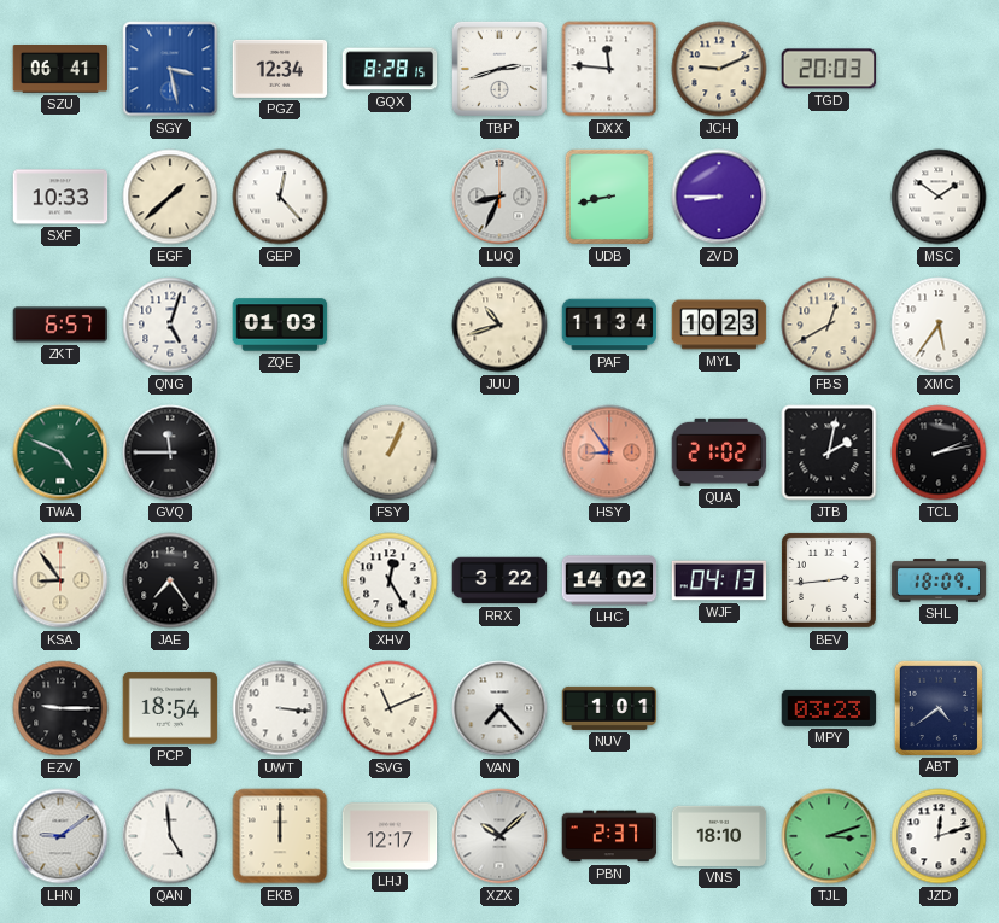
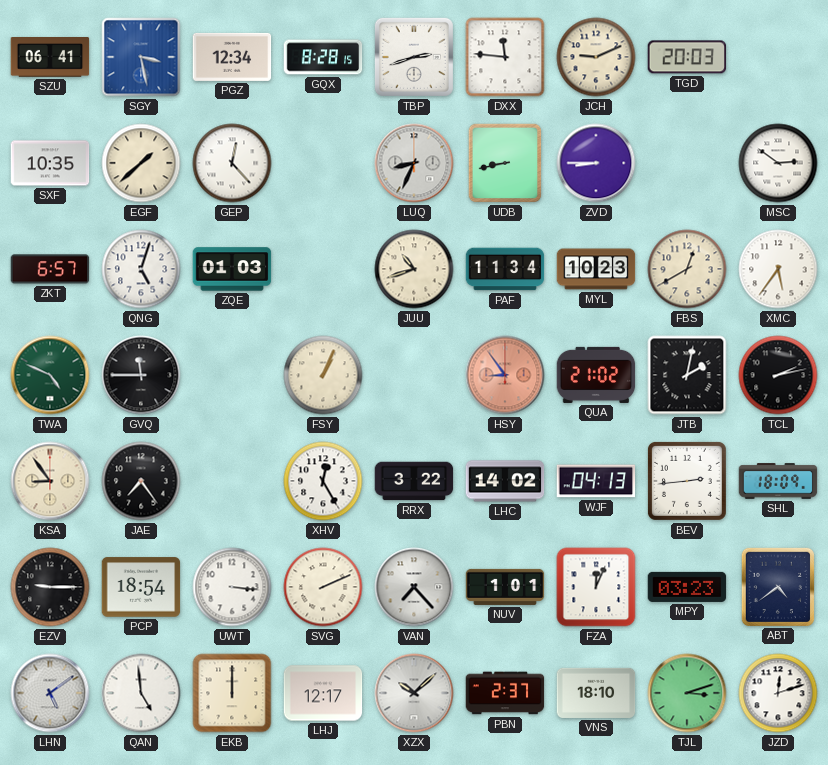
SXF: 10:33 -> 10:35
MSC: 1:51 -> 2:51
SVG: 11:11 -> 2:11
FZA: none -> 12:04
LHN: 9:09 -> 5:09
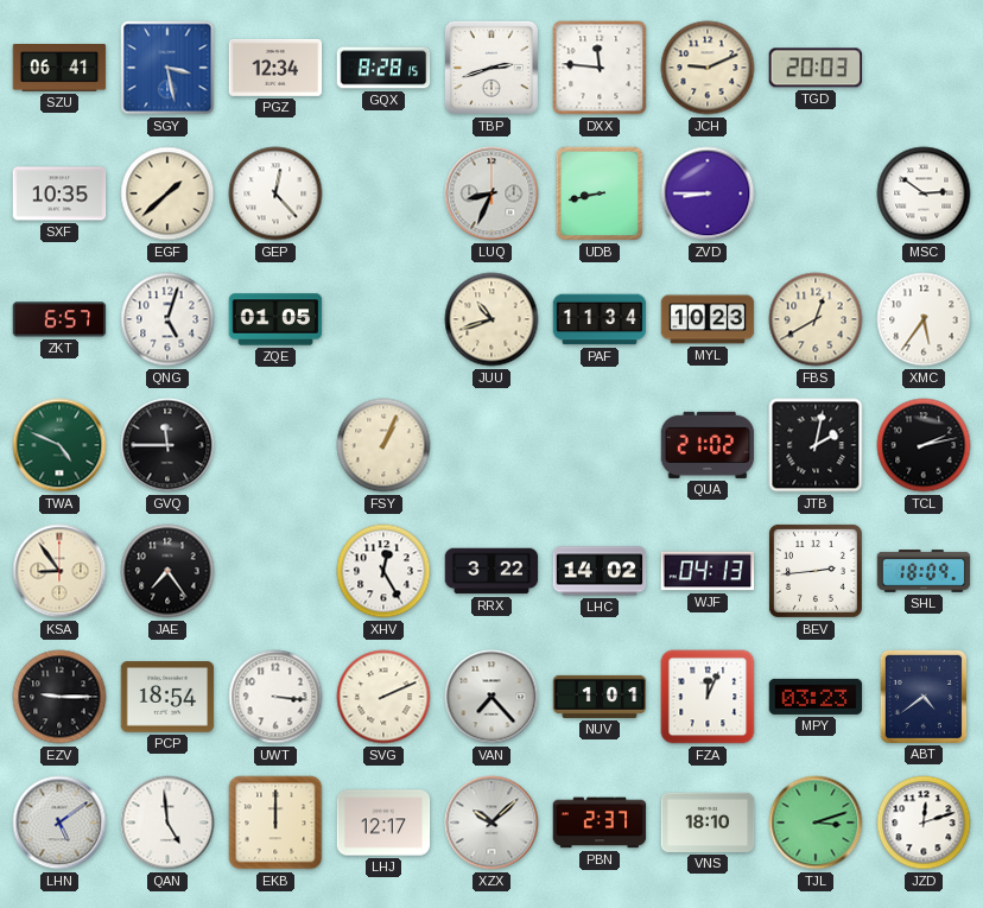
ZQE: 01:03 -> 01:05
HSY: 8:54 -> none
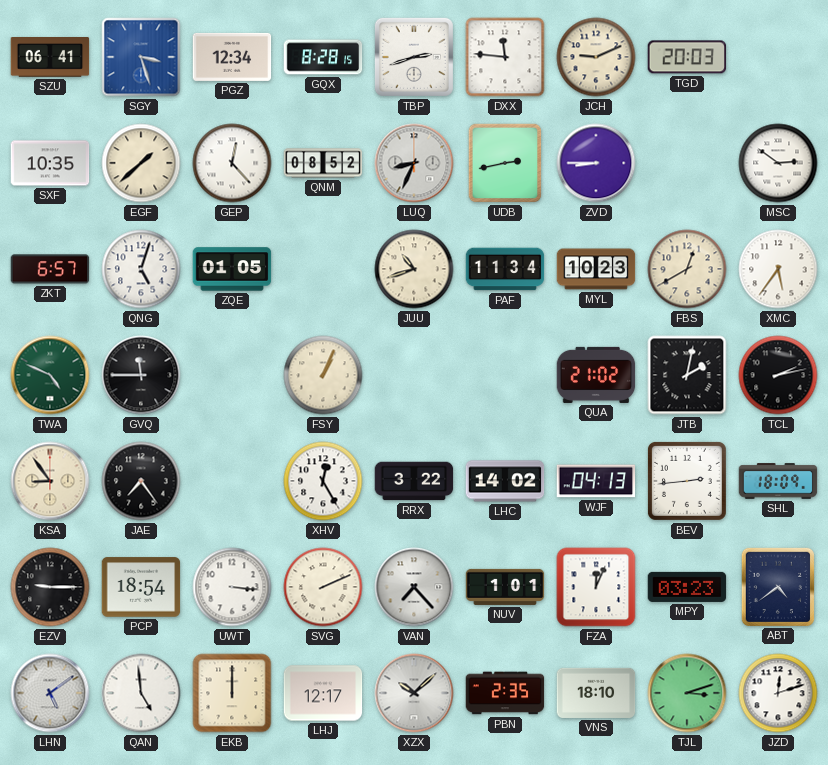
SGY: 3:28 -> 3:27
QNM: none -> 08:52
UDB: 8:43 -> 2:43
PBN: 2:37 -> 2:35
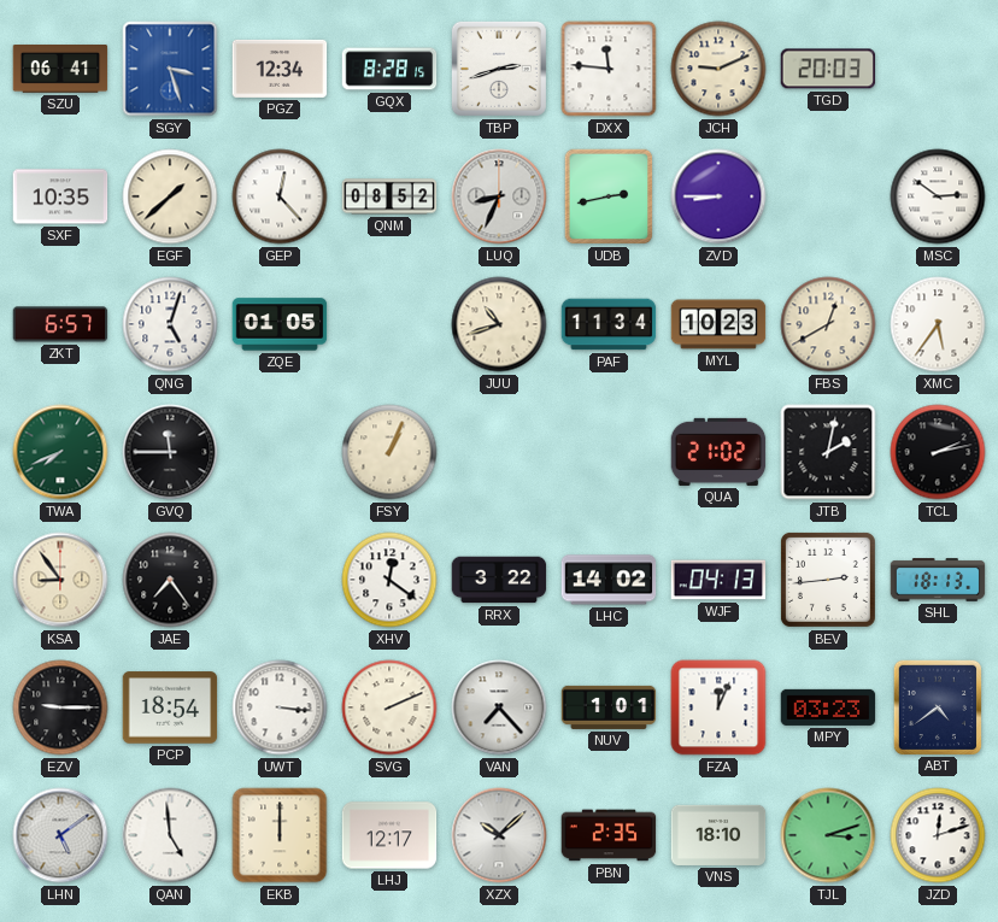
TWA: 4:49 -> 7:41
XHV: 12:25 -> 12:21
SHL: 18:09 -> 18:13
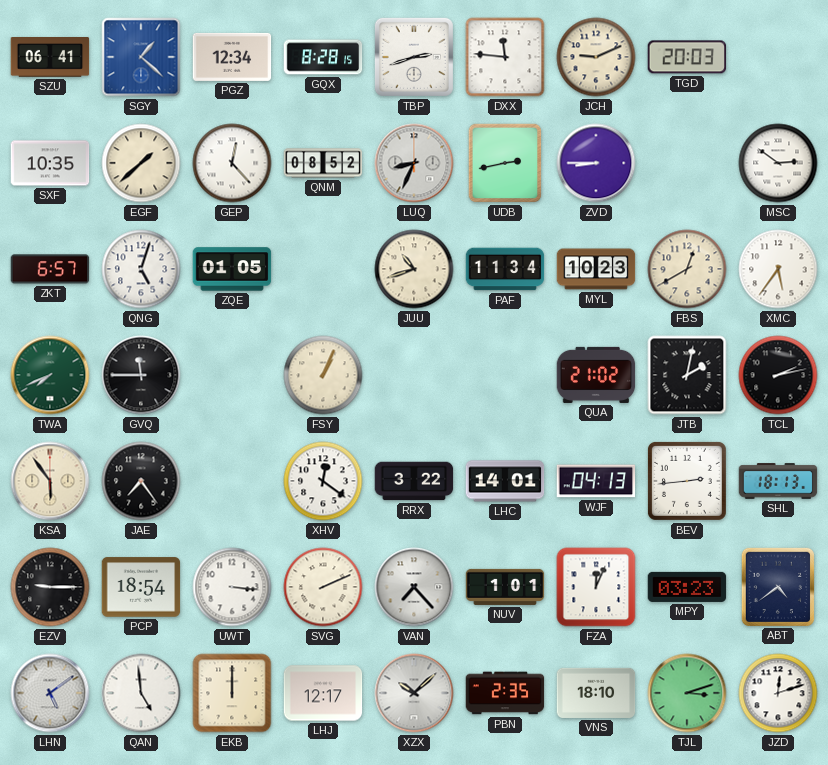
SGY: 3:27 -> 1:22
KSA: 8:54 -> 5:54
LHC: 14:02 -> 14:01
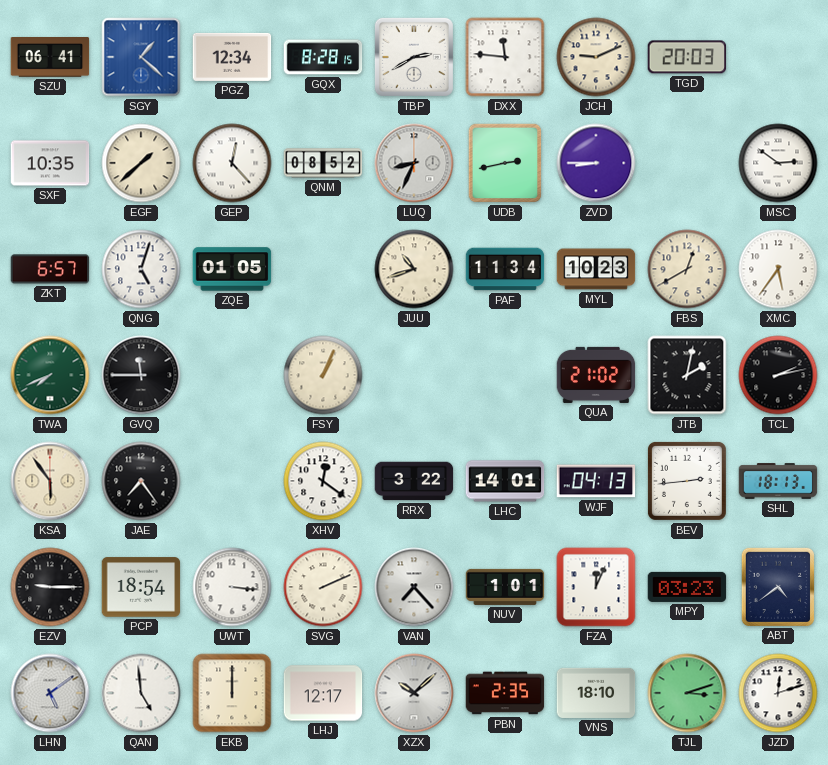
TBP: 2:42 -> 2:40
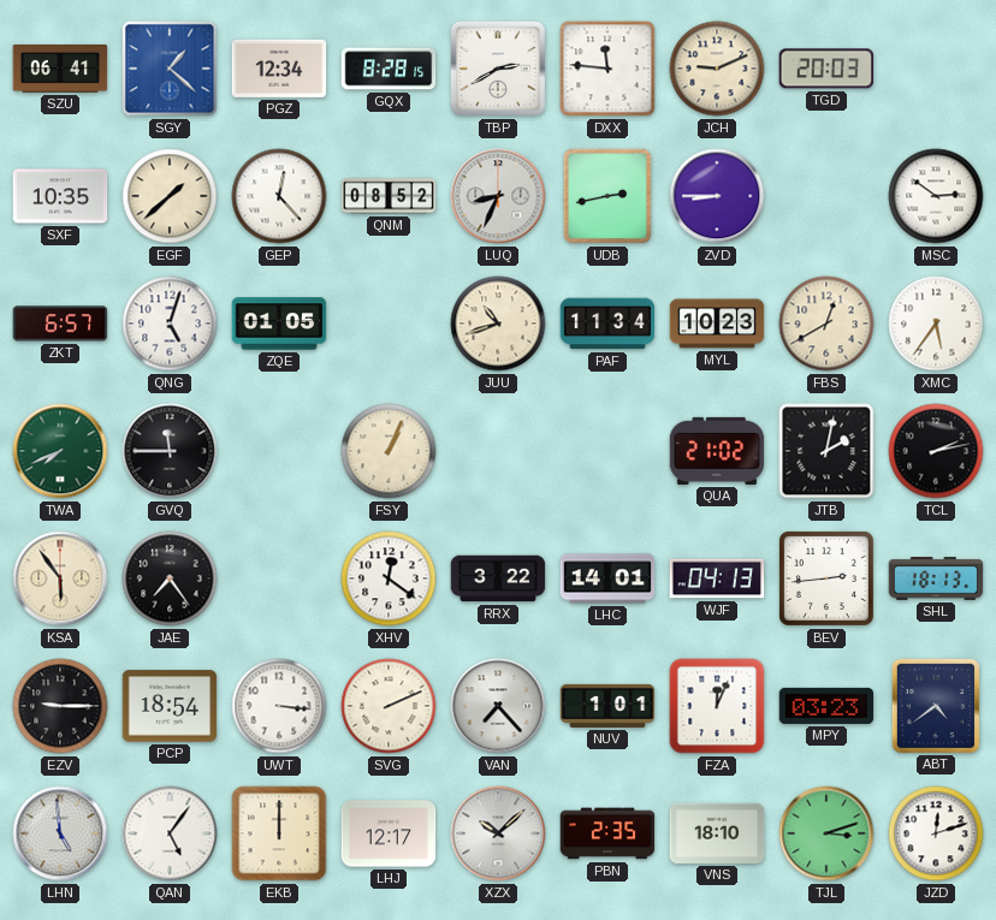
LHN: 5:09 -> 4:59
QAN: 4:59 -> 5:06
